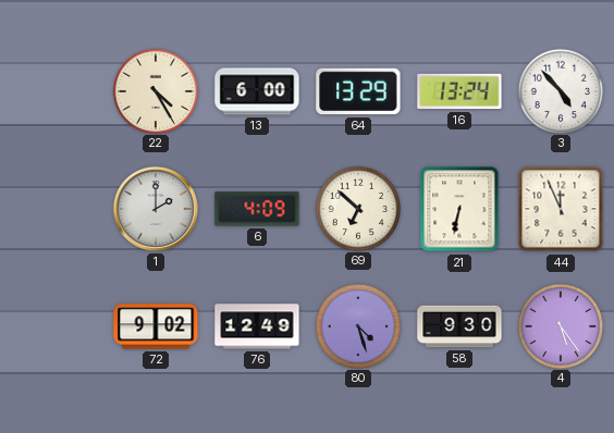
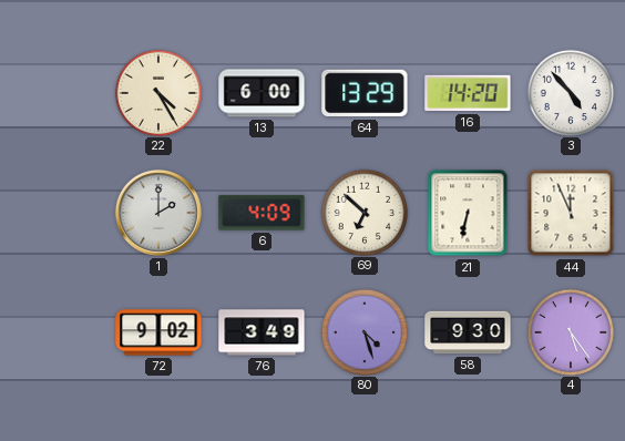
16: 13:24 -> 14:20
76: 12:49 -> 3:49
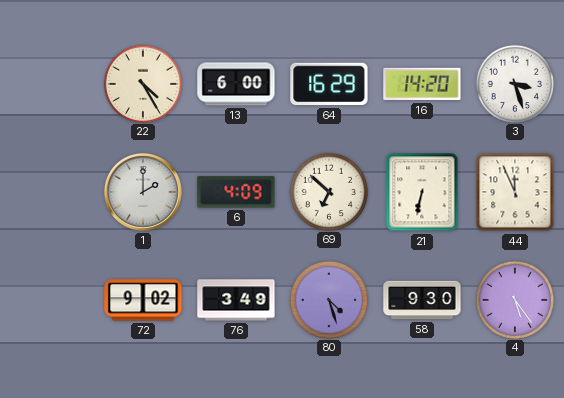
64: 13:29 -> 16:29
3: 4:53 -> 3:27
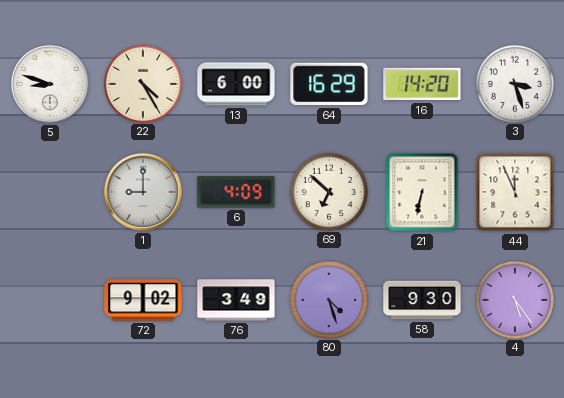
5: none -> 8:48
1: 2:00 -> 9:00
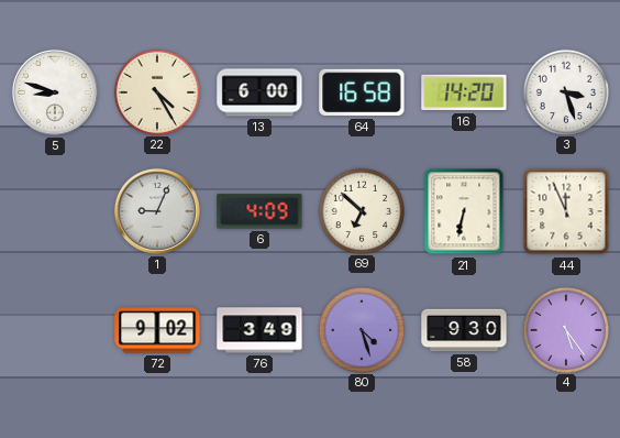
64: 16:29 -> 16:58
1: 9:00 -> 9:04
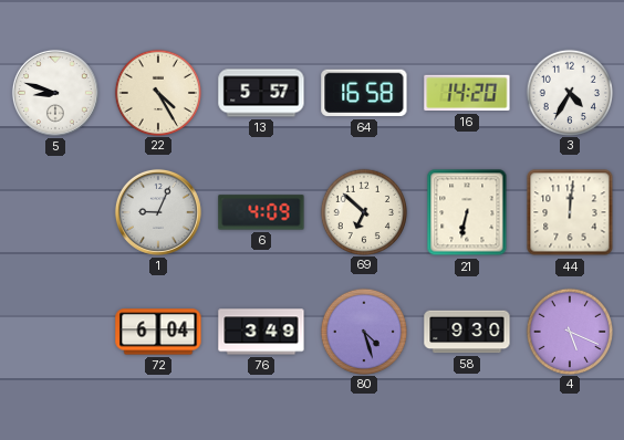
13: 6:00 -> 5:57
3: 3:27 -> 4:35
44: 11:56 -> 12:01
72: 9:02 -> 6:04
4: 5:24 -> 5:19
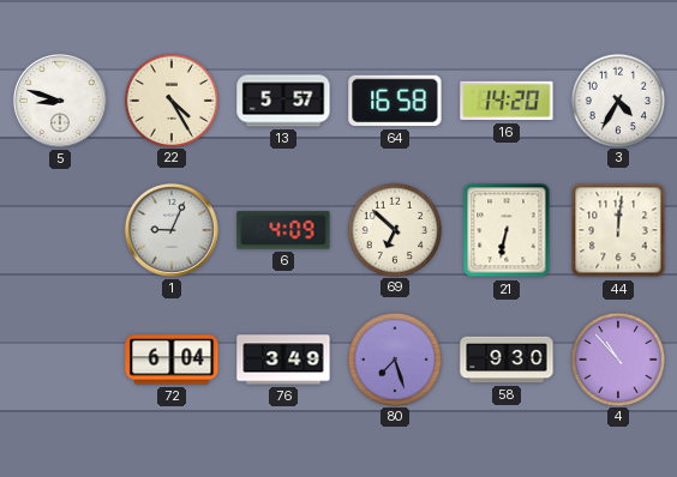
80: 4:27 -> 7:27
4: 5:19 -> 10:53
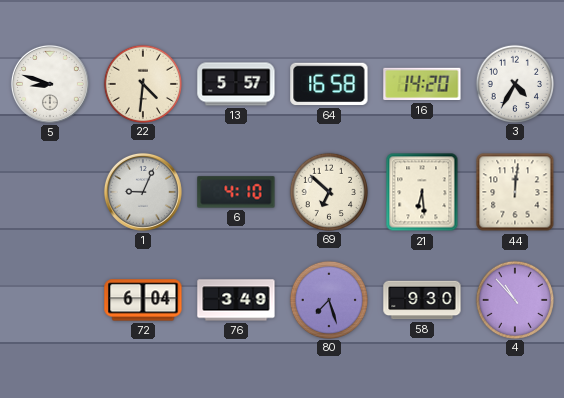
22: 4:25 -> 4:31
6: 4:09 -> 4:10
21: 6:32 -> 6:29
